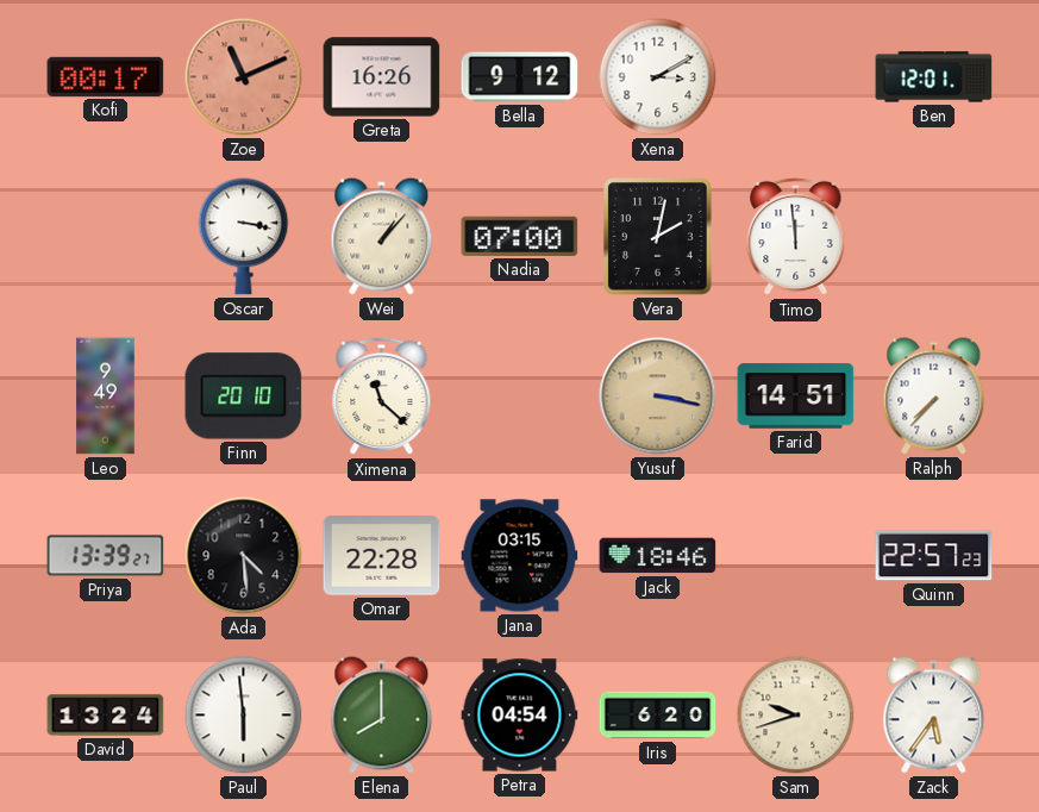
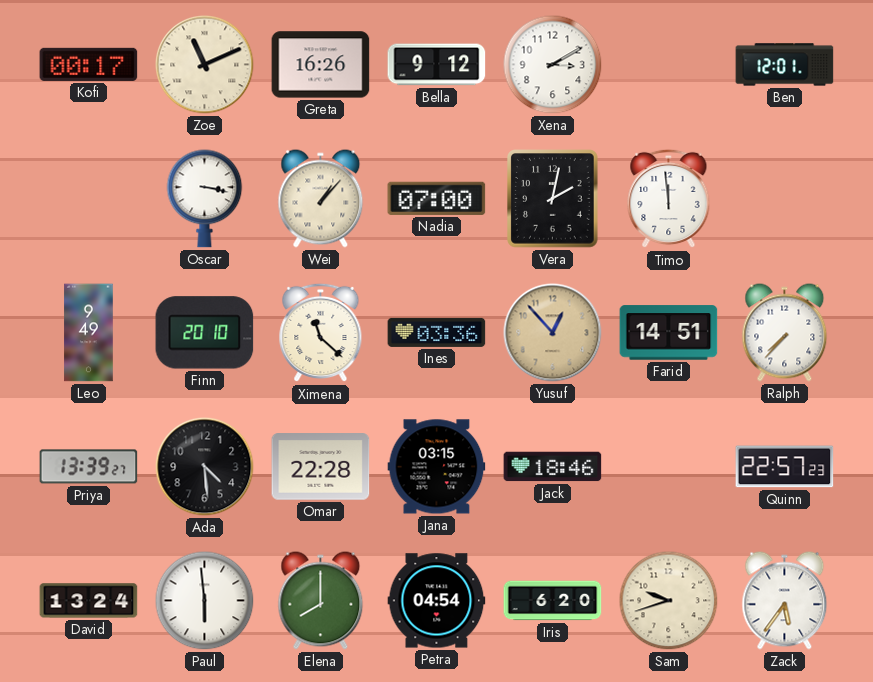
Zoe dial: salmon -> cream
Ines: none -> 03:36
Yusuf: 3:17 -> 12:53
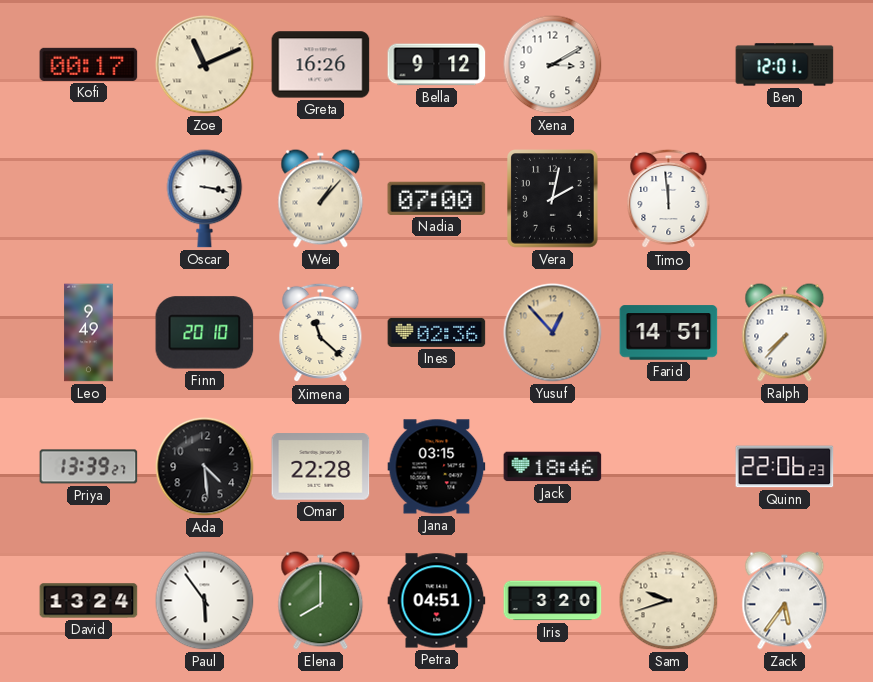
Ines: 03:36 -> 02:36
Quinn: 22:57 -> 22:06
Paul: 5:59 -> 5:54
Petra: 04:54 -> 04:51
Iris: 6:20 -> 3:20
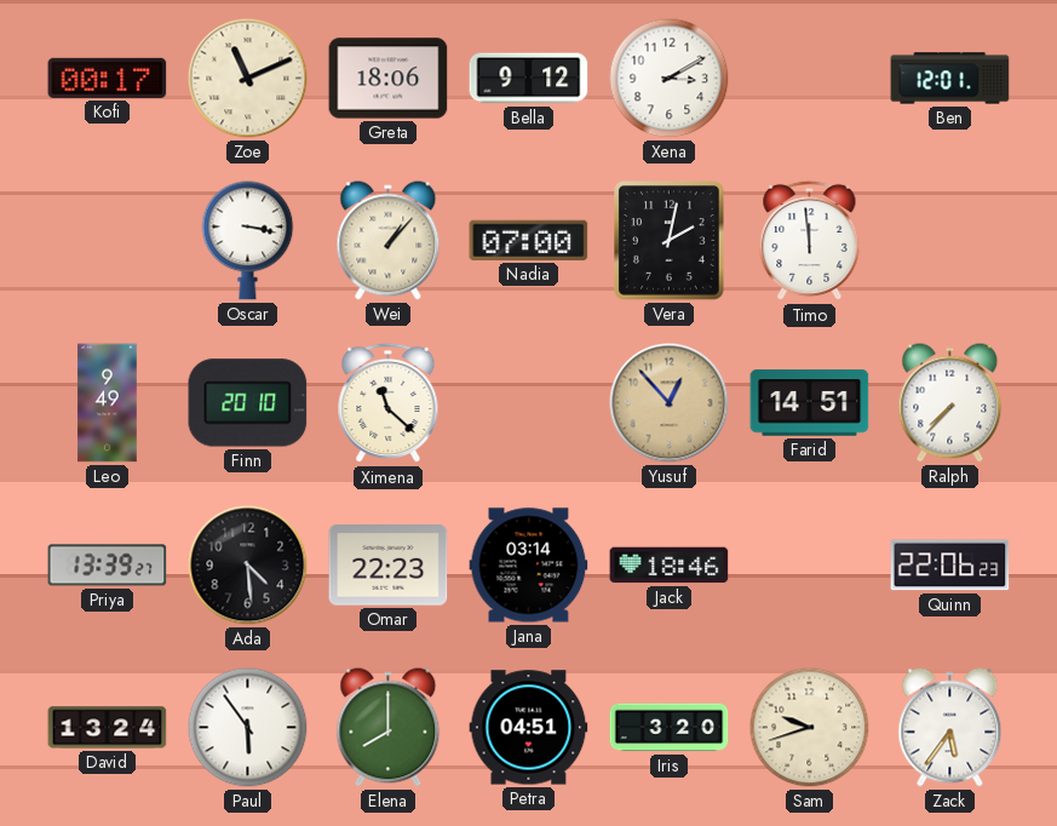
Greta: 16:26 -> 18:06
Ines: 02:36 -> none
Omar: 22:28 -> 22:23
Jana: 03:15 -> 03:14
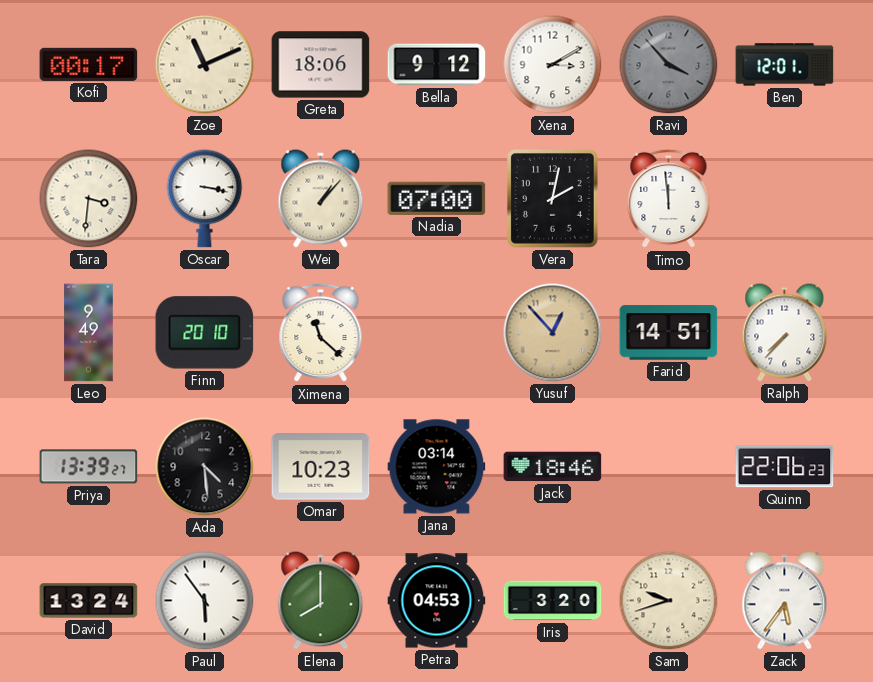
Ravi: none -> 3:53
Tara: none -> 3:31
Omar: 22:23 -> 10:23
Petra: 04:51 -> 04:53
